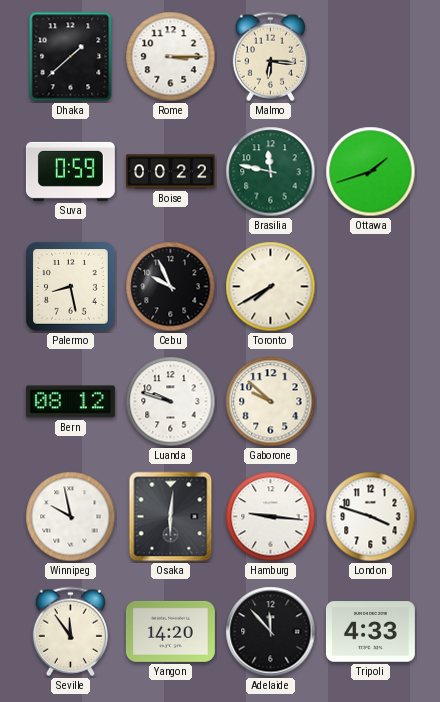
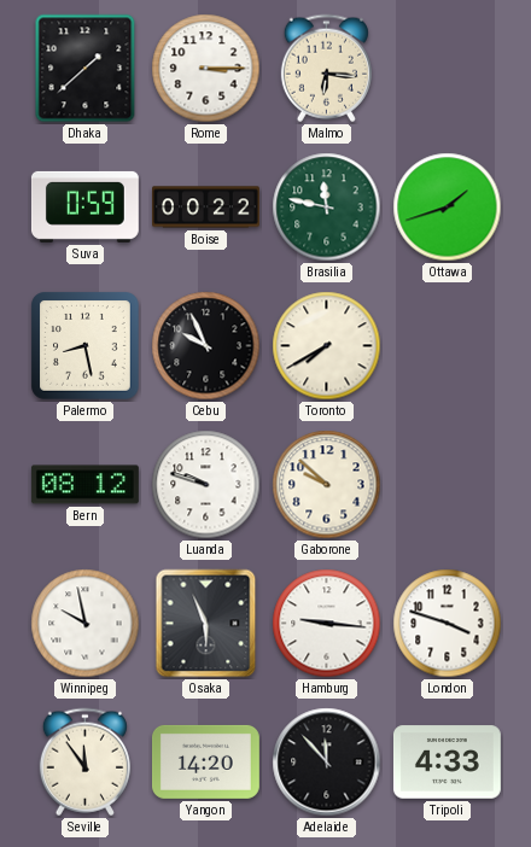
Osaka: 6:01 -> 5:56
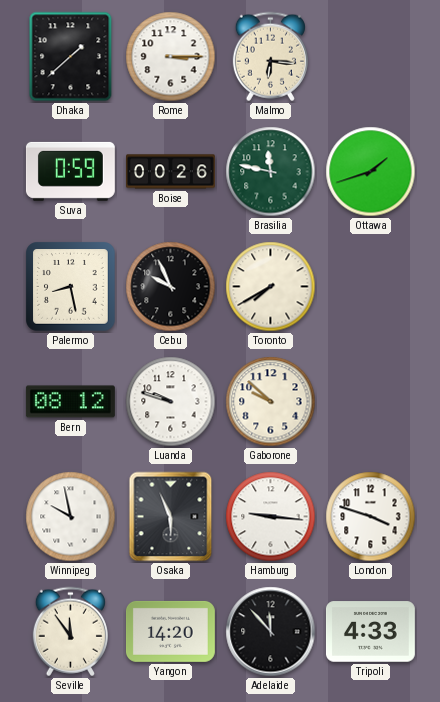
Boise: 00:22 -> 00:26
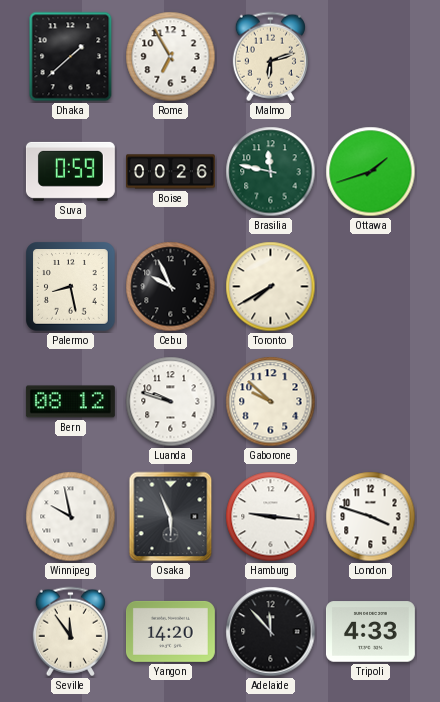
Rome: 3:15 -> 6:55
Malmo: 6:16 -> 6:12
